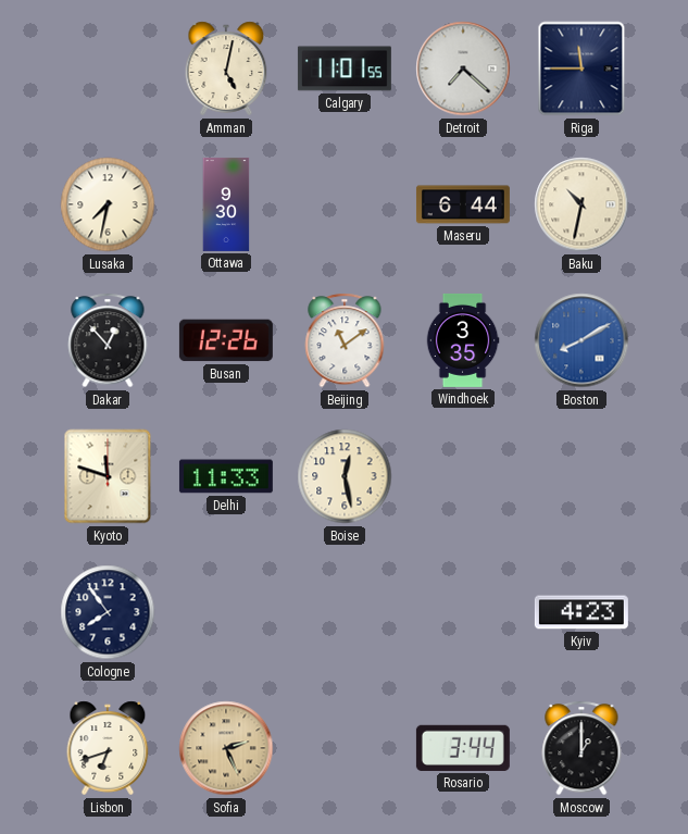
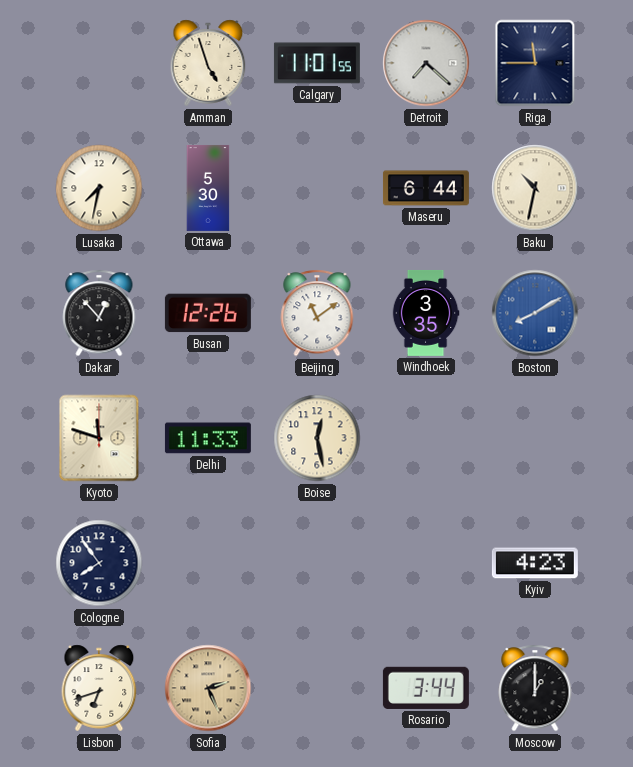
Amman: 5:02 -> 4:57
Ottawa: 9:30 -> 5:30
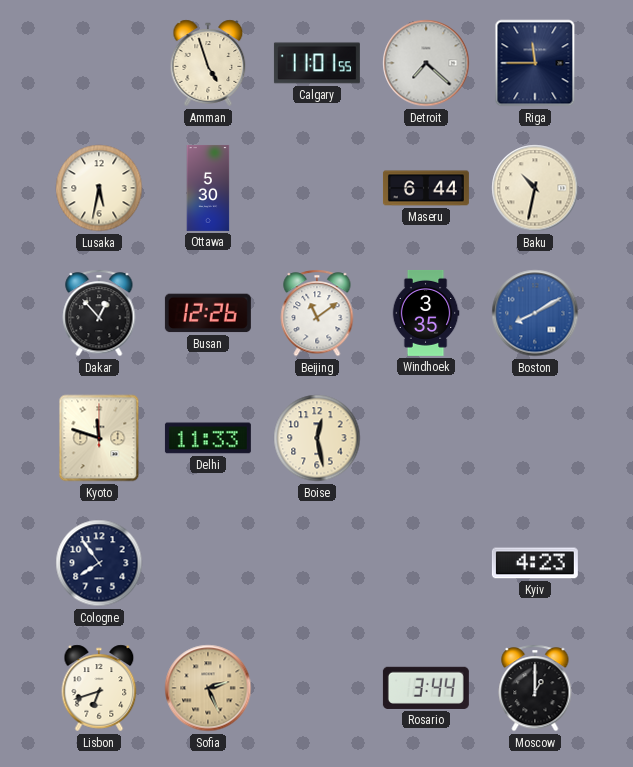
Lusaka: 7:32 -> 5:32
